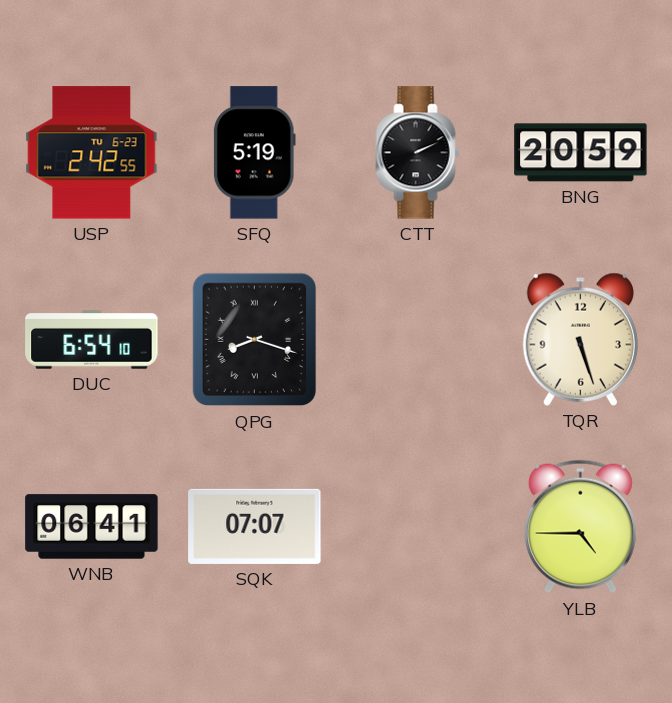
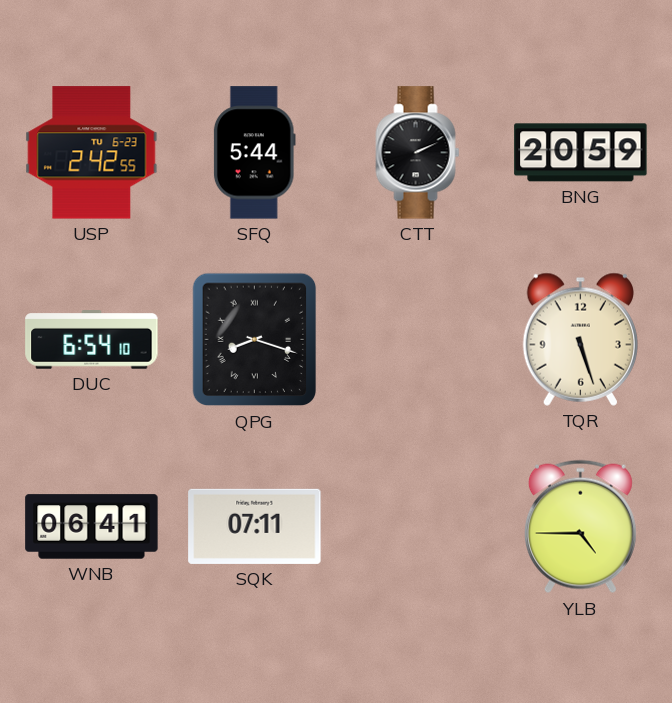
SFQ: 5:19 -> 5:44
SQK: 07:07 -> 07:11
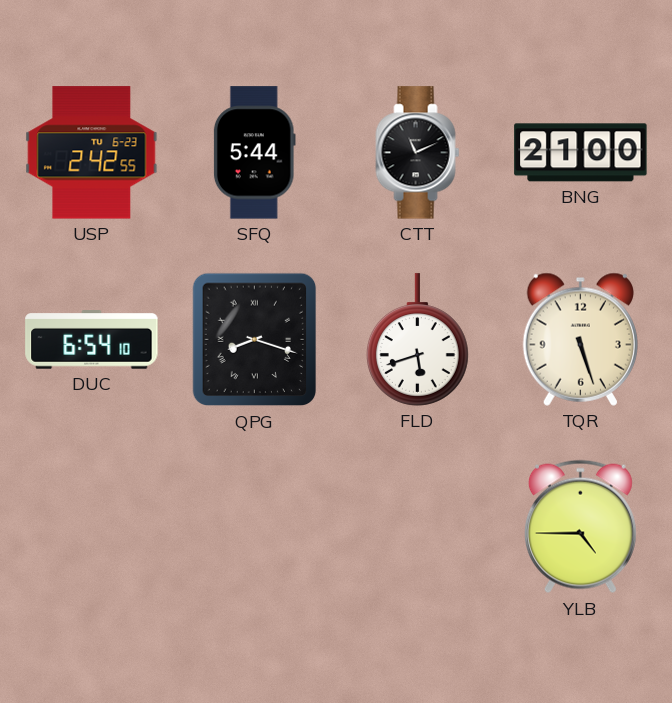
CTT: 2:11 -> 11:11
BNG: 20:59 -> 21:00
FLD: none -> 5:42
WNB: 06:41 -> none
SQK: 07:11 -> none
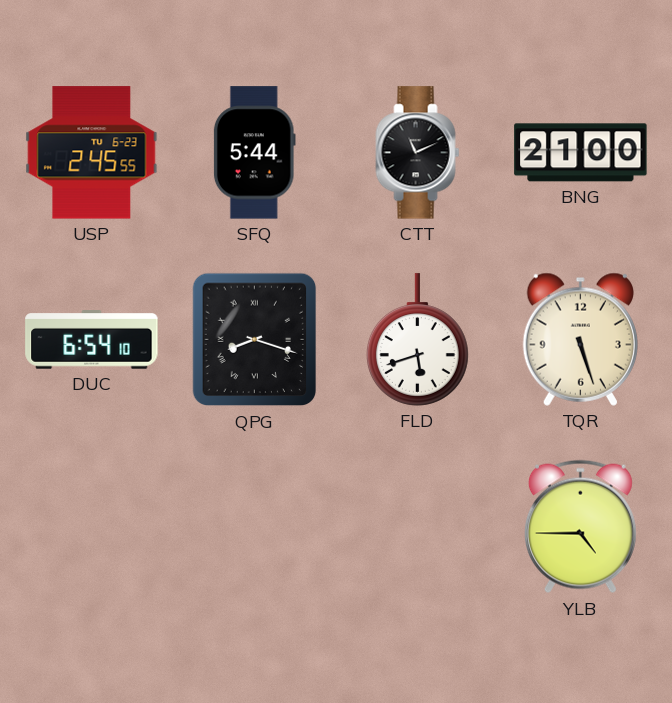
USP: 2:42 -> 2:45
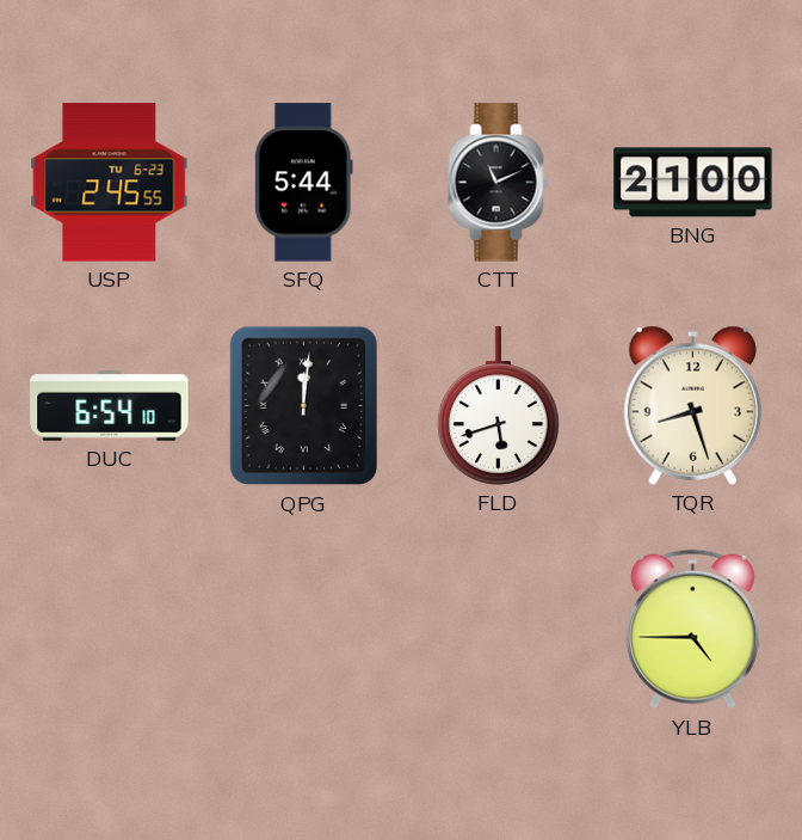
QPG: 8:18 -> 12:01
TQR: 5:27 -> 8:27
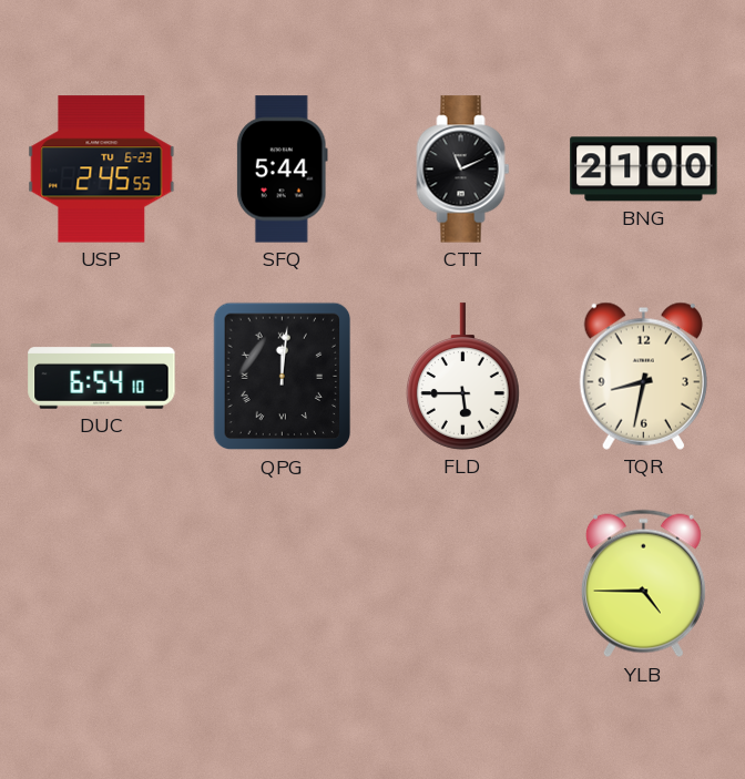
FLD: 5:42 -> 5:45
TQR: 8:27 -> 8:32
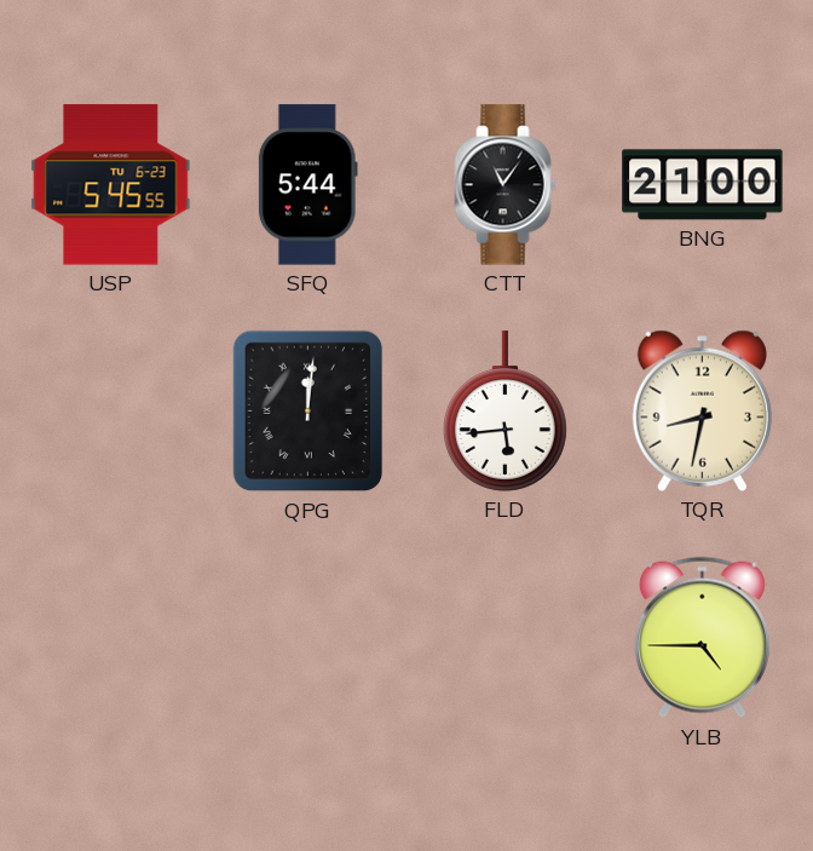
USP: 2:45 -> 5:45
CTT: 11:11 -> 11:06
DUC: 6:54 -> none
FLD: 5:45 -> 5:44
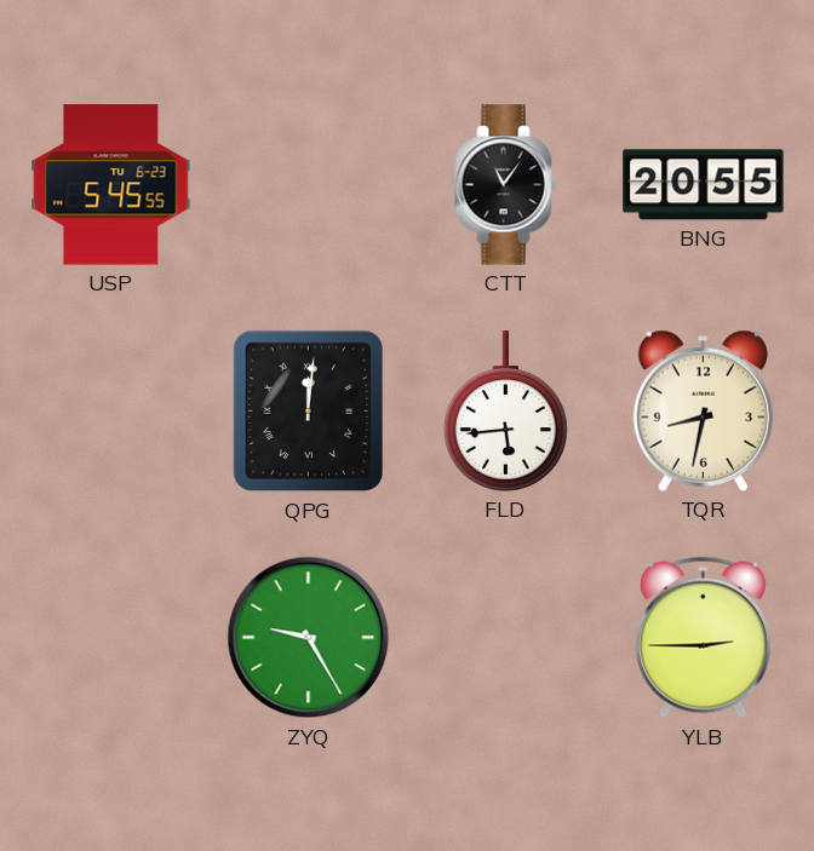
SFQ: 5:44 -> none
BNG: 21:00 -> 20:55
ZYQ: none -> 9:25
YLB: 4:45 -> 2:45
